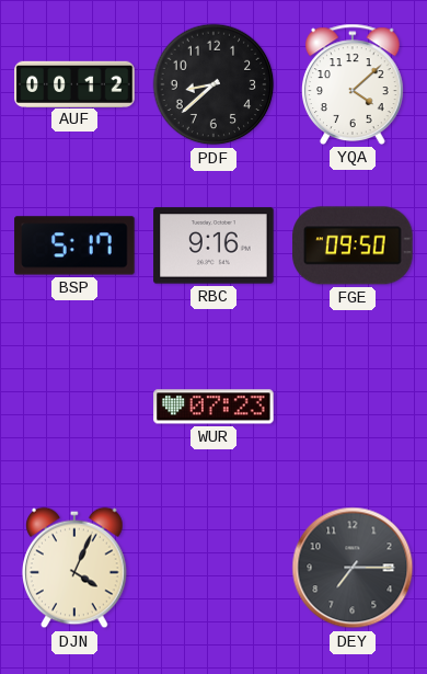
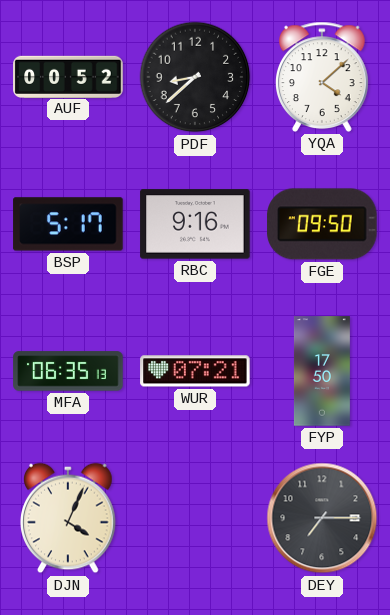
AUF: 00:12 -> 00:52
MFA: none -> 06:35
WUR: 07:23 -> 07:21
FYP: none -> 17:50
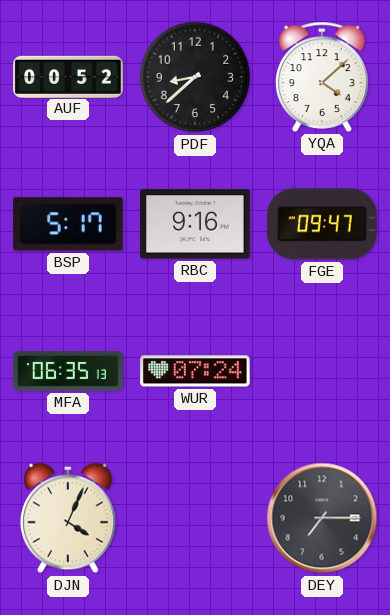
FGE: 09:50 -> 09:47
WUR: 07:21 -> 07:24
FYP: 17:50 -> none
